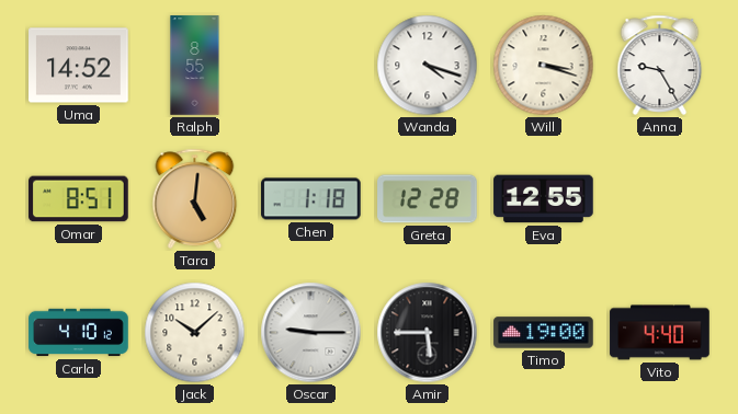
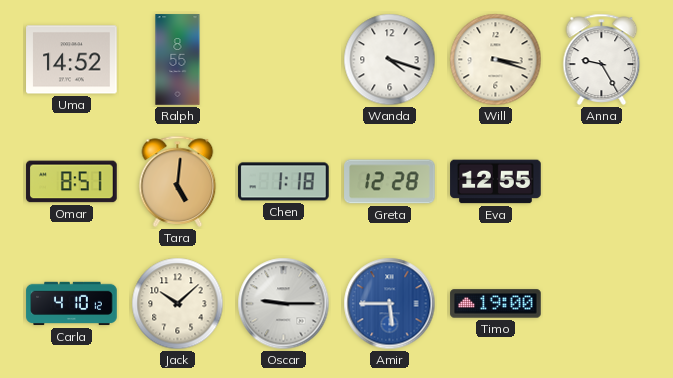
Amir dial: black -> blue
Vito: 4:40 -> none
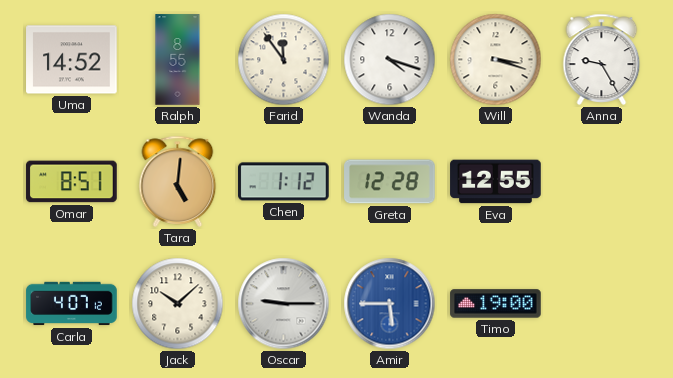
Farid: none -> 11:54
Chen: 1:18 -> 1:12
Carla: 4:10 -> 4:07
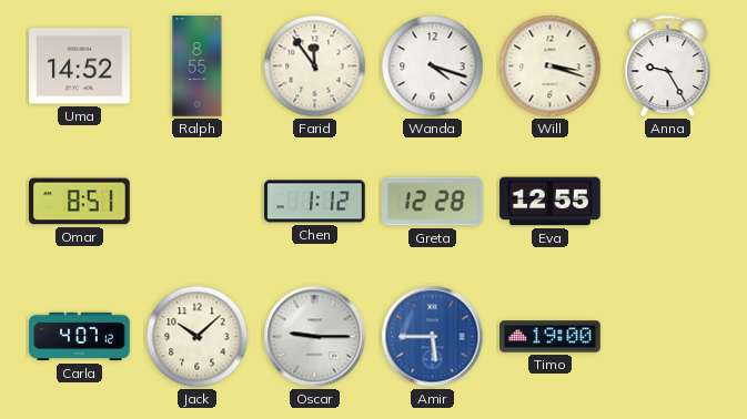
Tara: 5:01 -> none
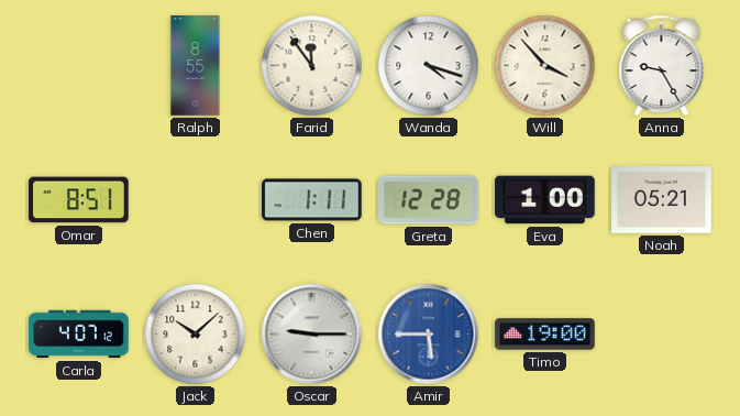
Uma: 14:52 -> none
Will: 3:18 -> 3:53
Chen: 1:12 -> 1:11
Eva: 12:55 -> 1:00
Noah: none -> 05:21
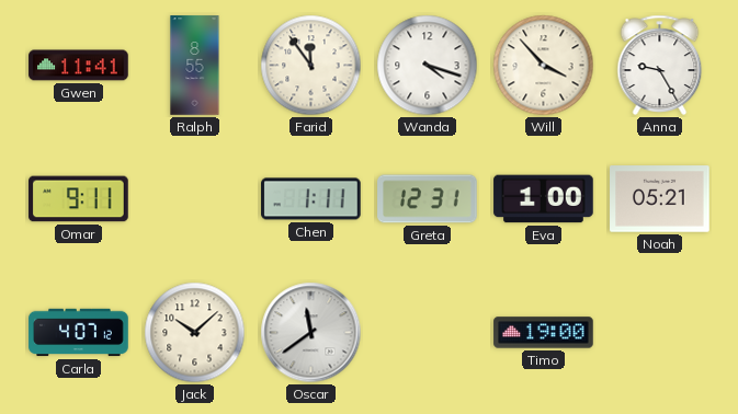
Gwen: none -> 11:41
Omar: 8:51 -> 9:11
Greta: 12:28 -> 12:31
Oscar: 9:15 -> 11:39
Amir: 5:45 -> none
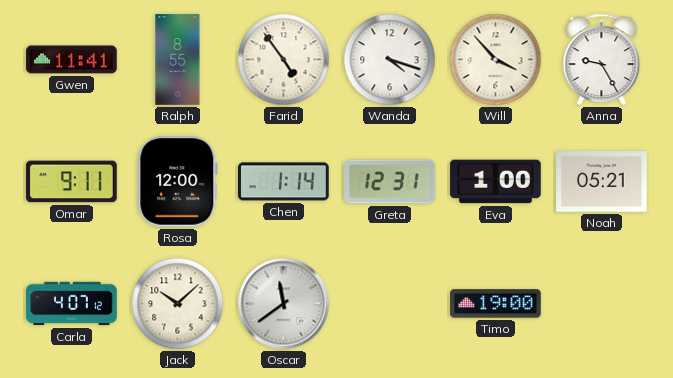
Farid: 11:54 -> 4:54
Rosa: none -> 12:00
Chen: 1:11 -> 1:14
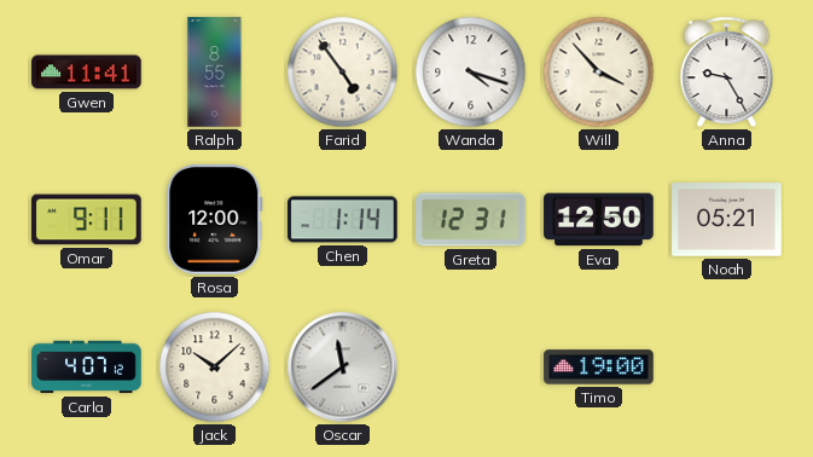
Eva: 1:00 -> 12:50
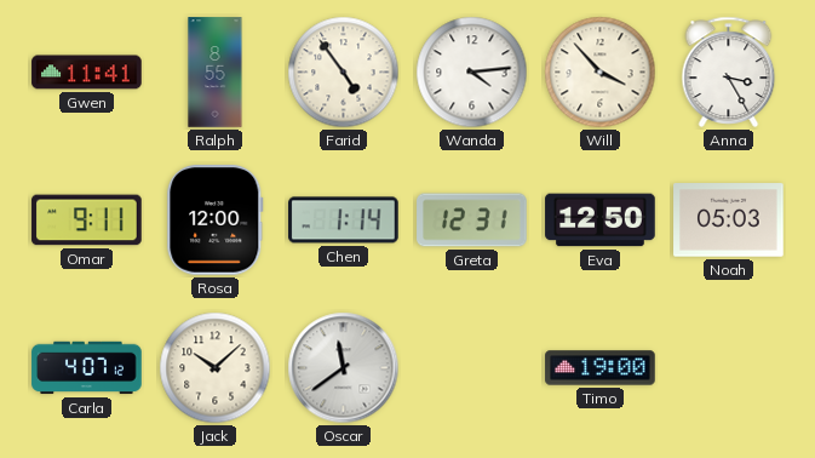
Wanda: 4:18 -> 4:14
Anna: 9:25 -> 3:25
Noah: 05:21 -> 05:03
